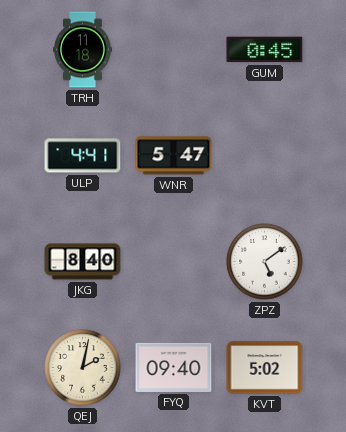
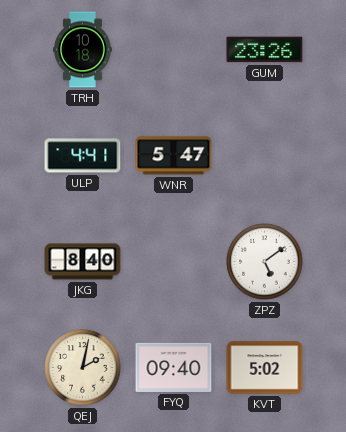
TRH: 11:18 -> 10:18
GUM: 0:45 -> 23:26
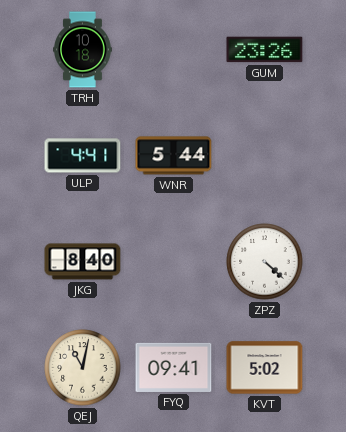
WNR: 5:47 -> 5:44
ZPZ: 5:09 -> 4:22
QEJ: 2:02 -> 11:02
FYQ: 09:40 -> 09:41
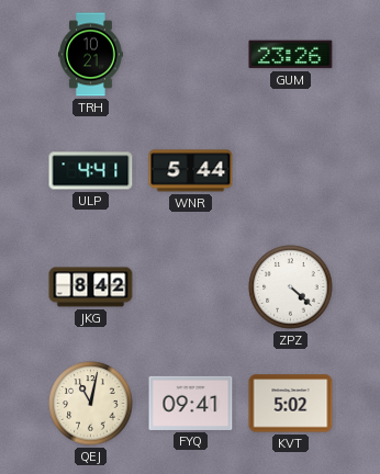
TRH: 10:18 -> 10:21
JKG: 8:40 -> 8:42
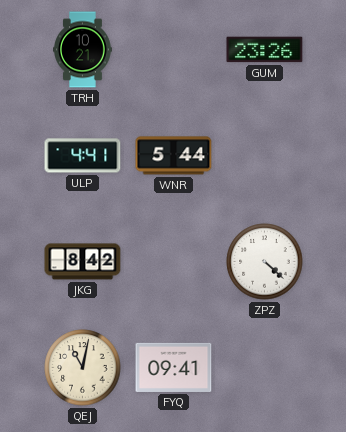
KVT: 5:02 -> none
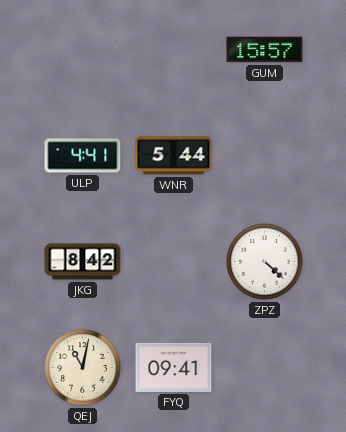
TRH: 10:21 -> none
GUM: 23:26 -> 15:57
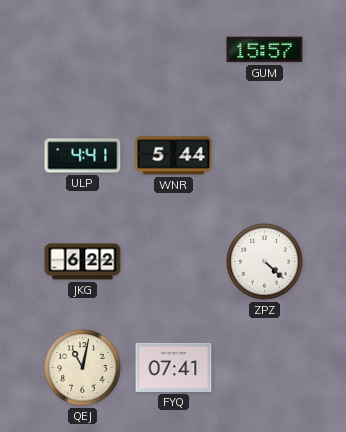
JKG: 8:42 -> 6:22
FYQ: 09:41 -> 07:41
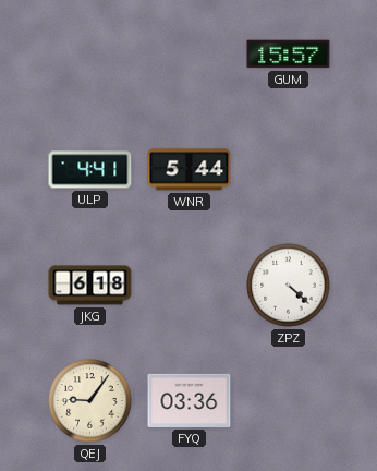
JKG: 6:22 -> 6:18
QEJ: 11:02 -> 9:06
FYQ: 07:41 -> 03:36
